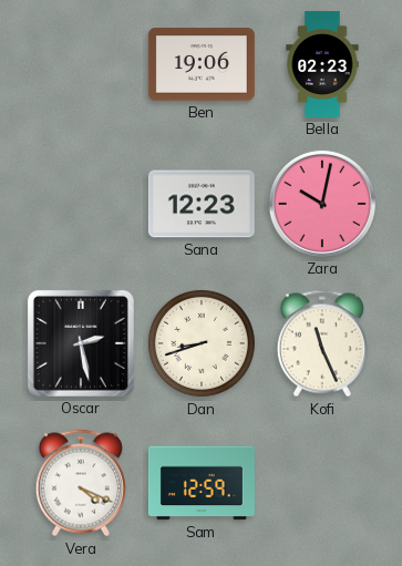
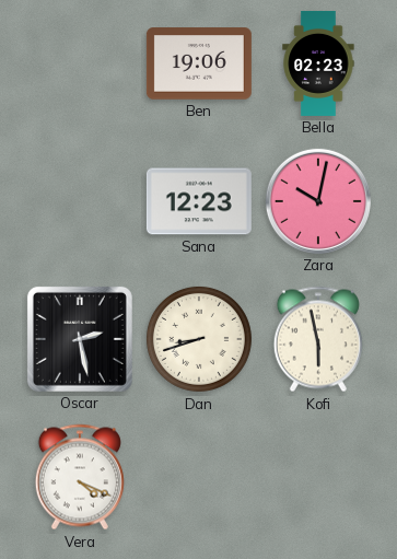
Kofi: 11:26 -> 5:58
Sam: 12:59 -> none
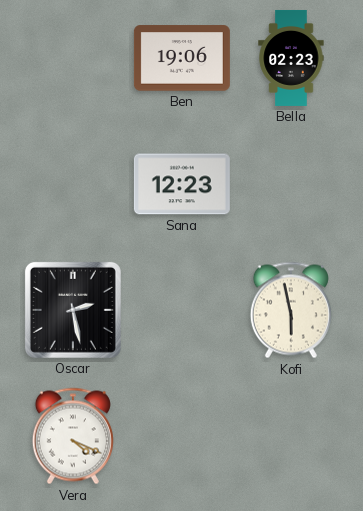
Zara: 10:02 -> none
Dan: 8:42 -> none
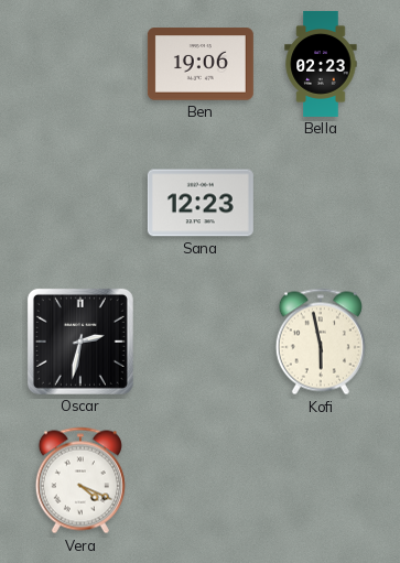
Oscar: 2:28 -> 2:32
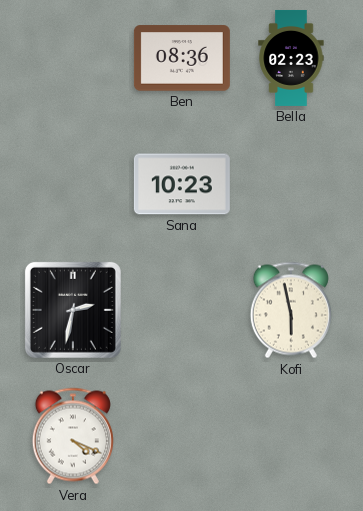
Ben: 19:06 -> 08:36
Sana: 12:23 -> 10:23
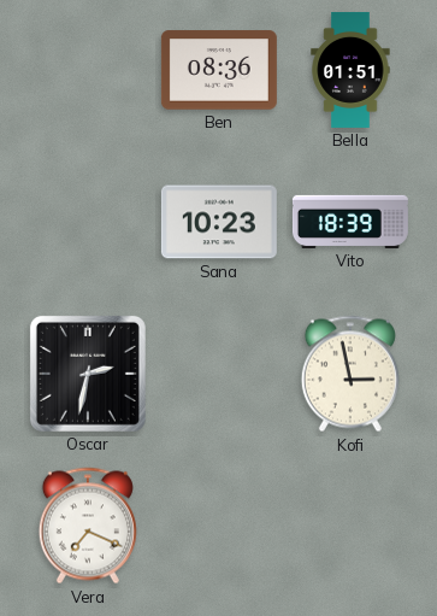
Bella: 02:23 -> 01:51
Vito: none -> 18:39
Kofi: 5:58 -> 2:58
Vera: 4:19 -> 7:19
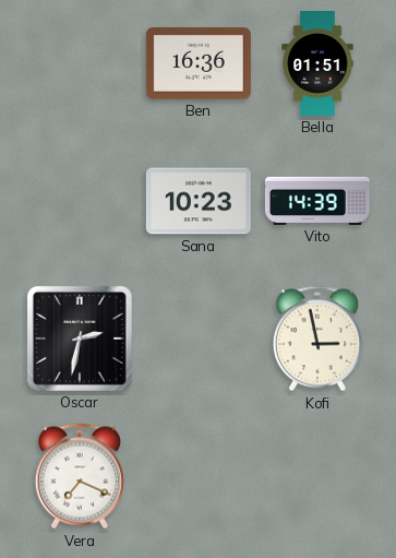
Ben: 08:36 -> 16:36
Vito: 18:39 -> 14:39
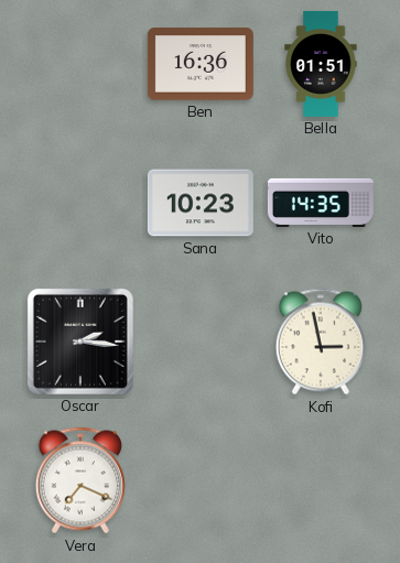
Vito: 14:39 -> 14:35
Oscar: 2:32 -> 2:16
